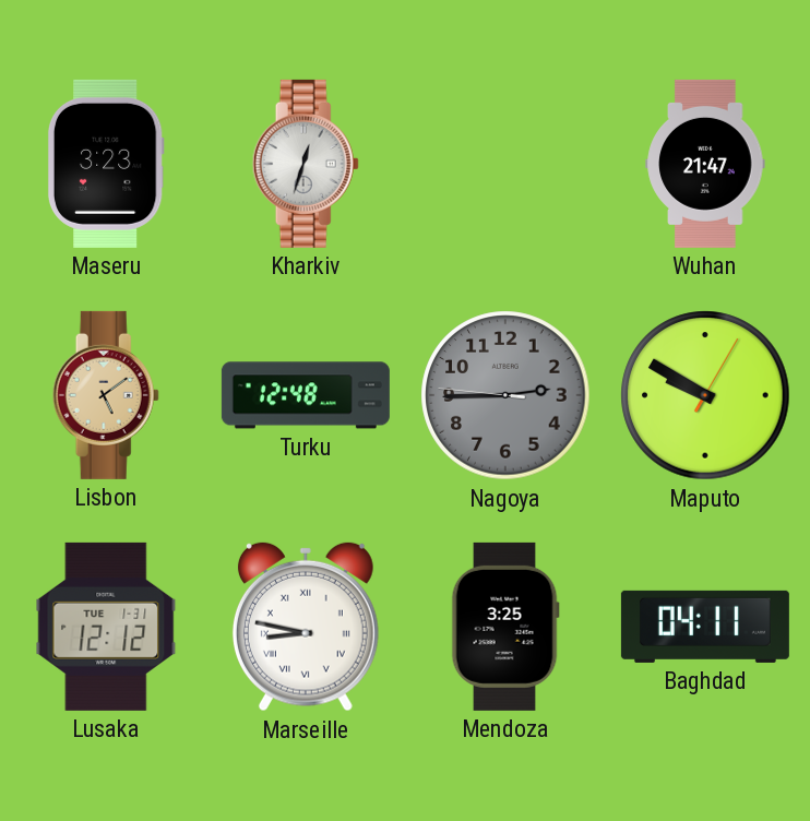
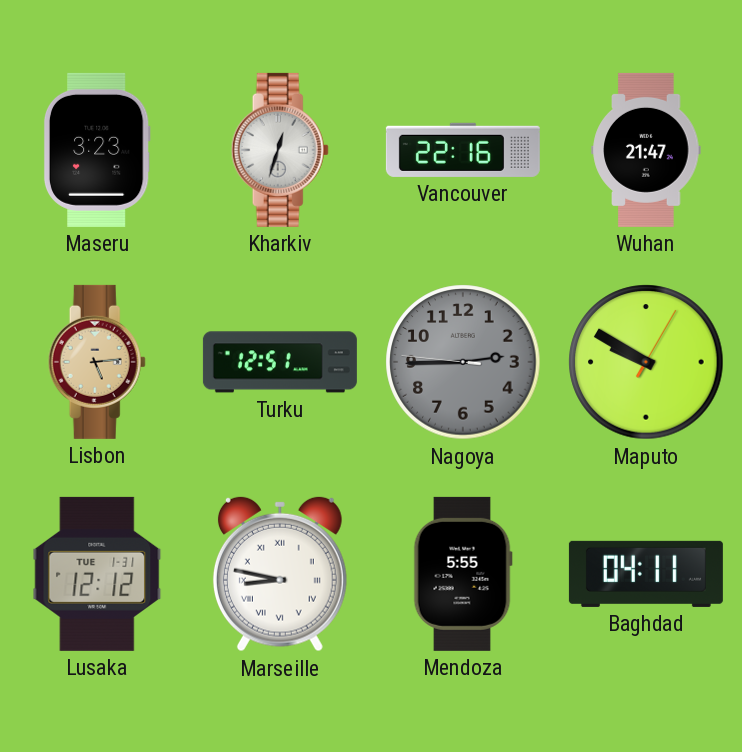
Vancouver: none -> 22:16
Lisbon: 5:09 -> 5:14
Turku: 12:48 -> 12:51
Mendoza: 3:25 -> 5:55
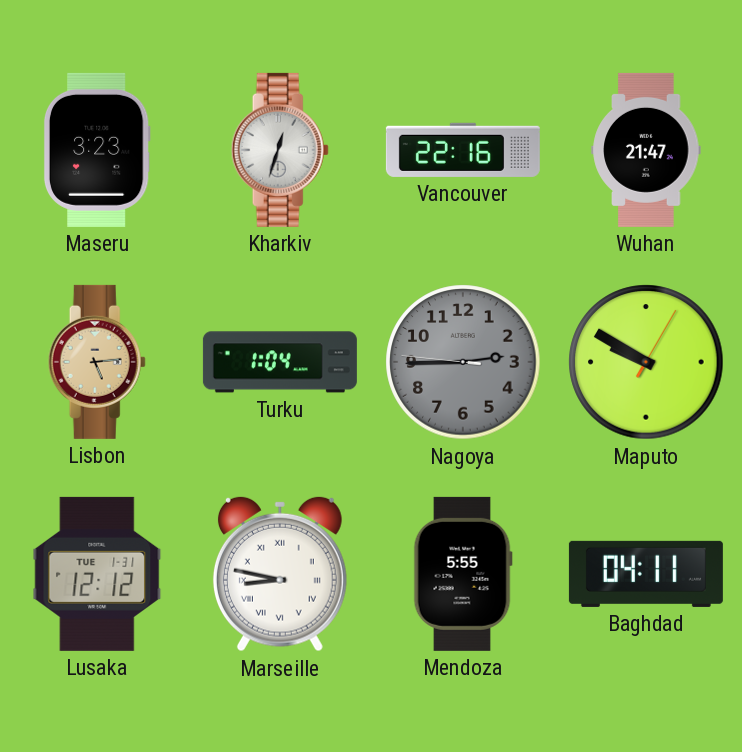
Turku: 12:51 -> 1:04
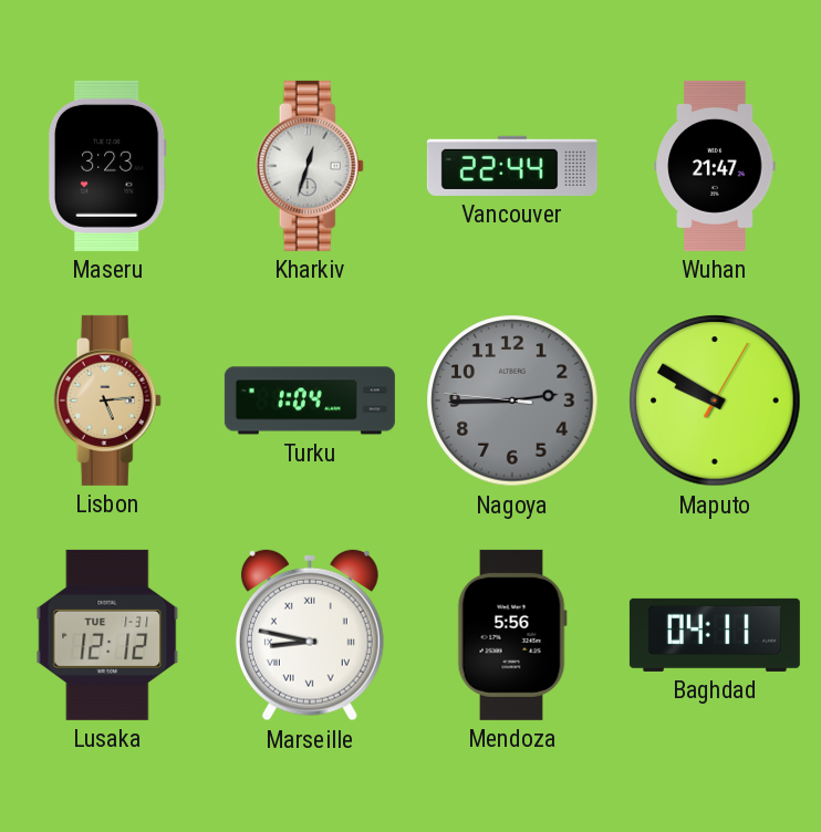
Vancouver: 22:16 -> 22:44
Mendoza: 5:55 -> 5:56
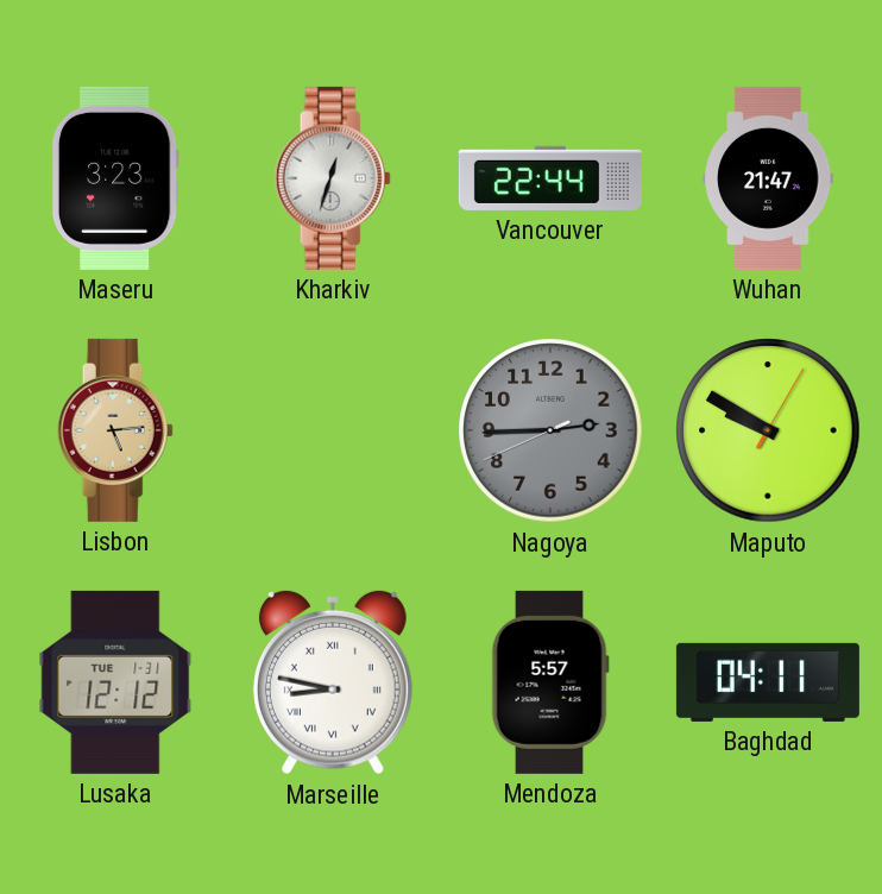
Turku: 1:04 -> none
Nagoya: 2:44:46 -> 2:44:41
Mendoza: 5:56 -> 5:57
